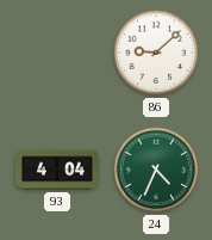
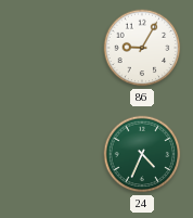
86: 9:08 -> 9:05
93: 4:04 -> none
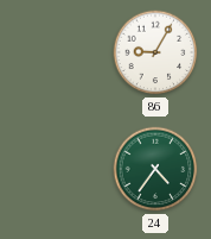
24: 4:34 -> 4:36
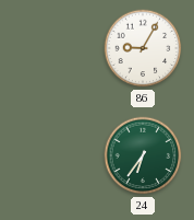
24: 4:36 -> 6:36
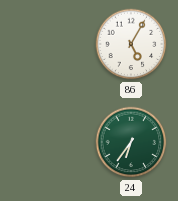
86: 9:05 -> 5:05
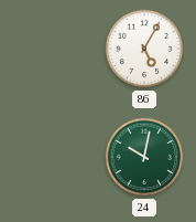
24: 6:36 -> 10:02
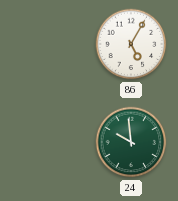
24: 10:02 -> 9:59
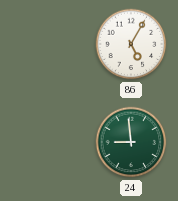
24: 9:59 -> 8:59
